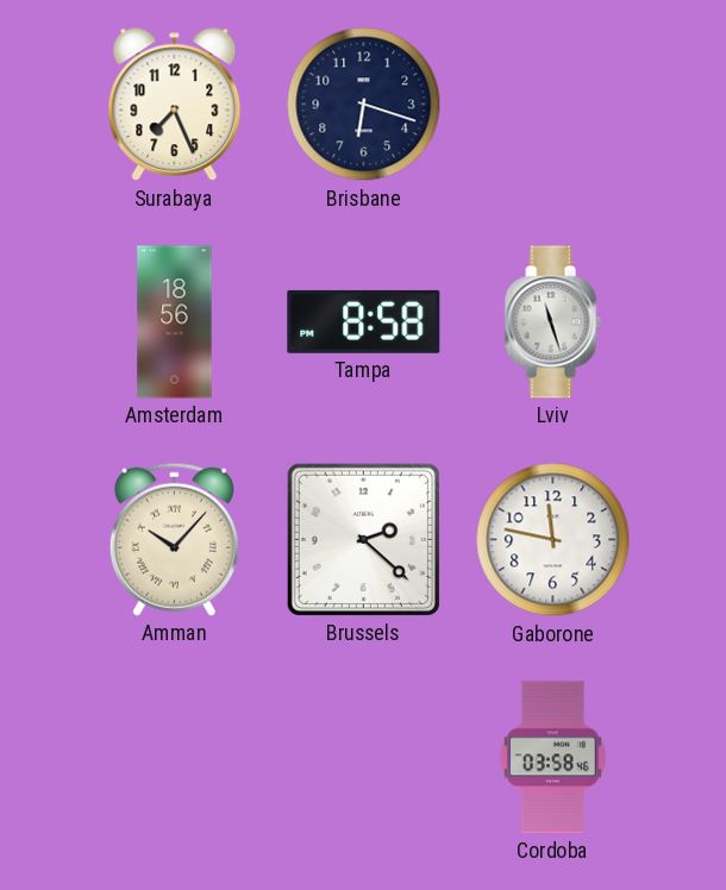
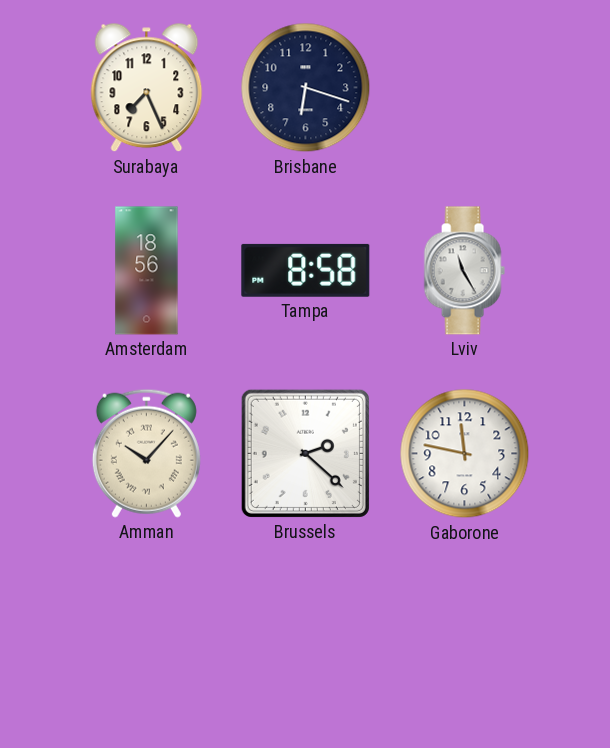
Lviv: 11:27 -> 11:25
Cordoba: 03:58 -> none
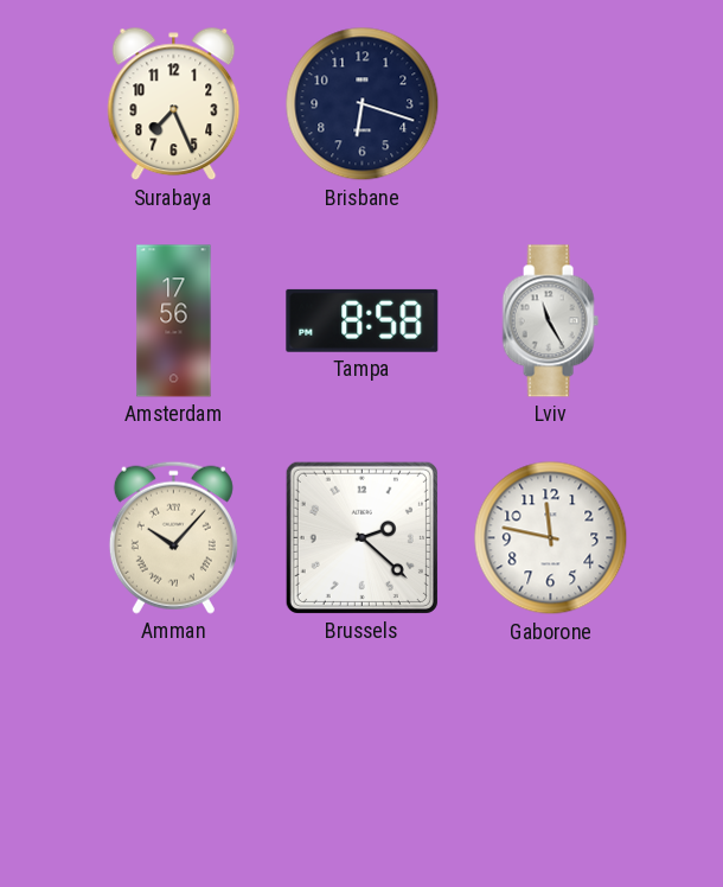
Amsterdam: 18:56 -> 17:56
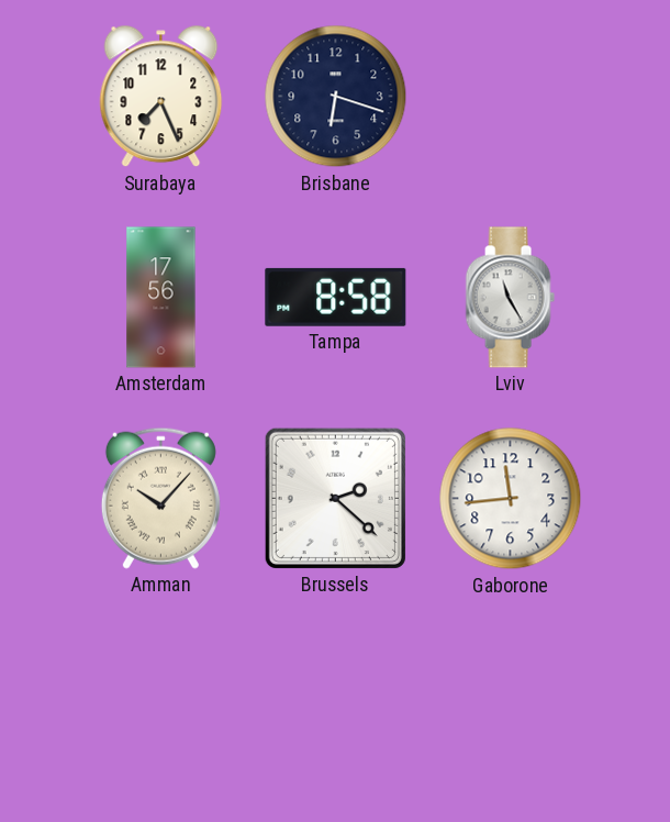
Gaborone: 11:47 -> 11:44
